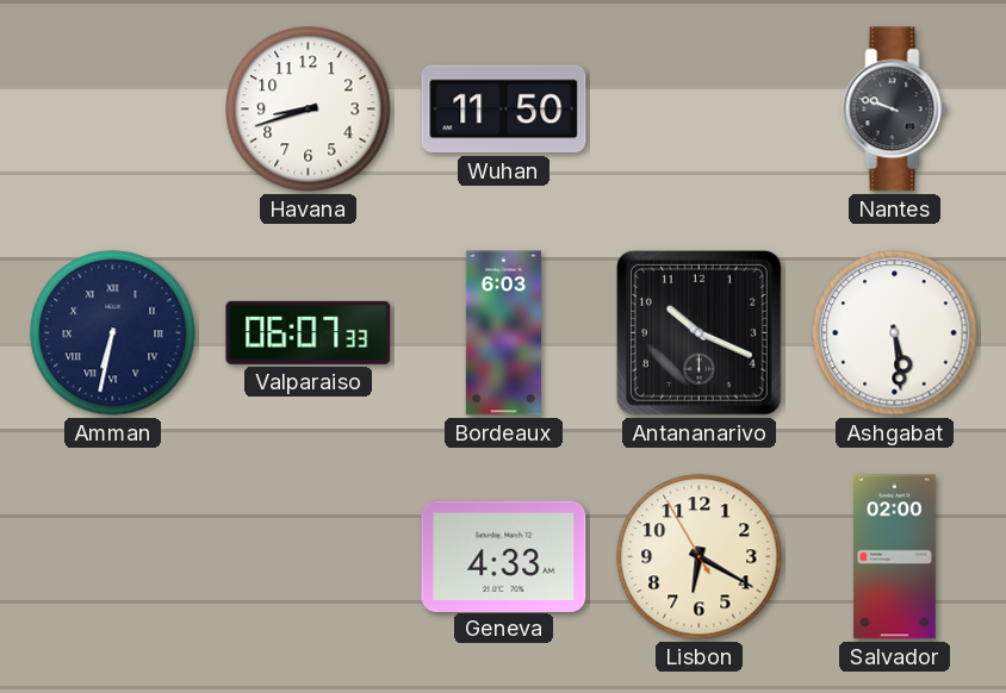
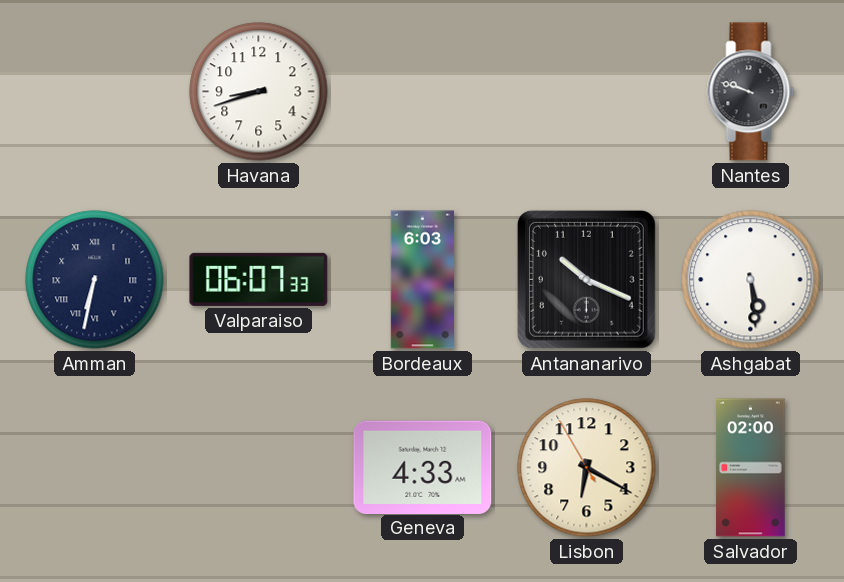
Wuhan: 11:50 -> none
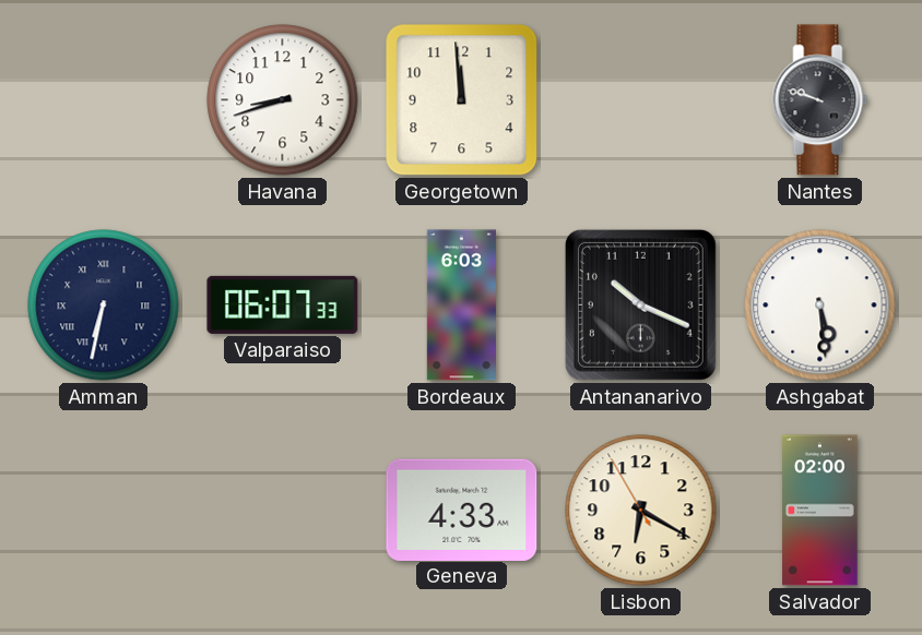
Georgetown: none -> 11:59
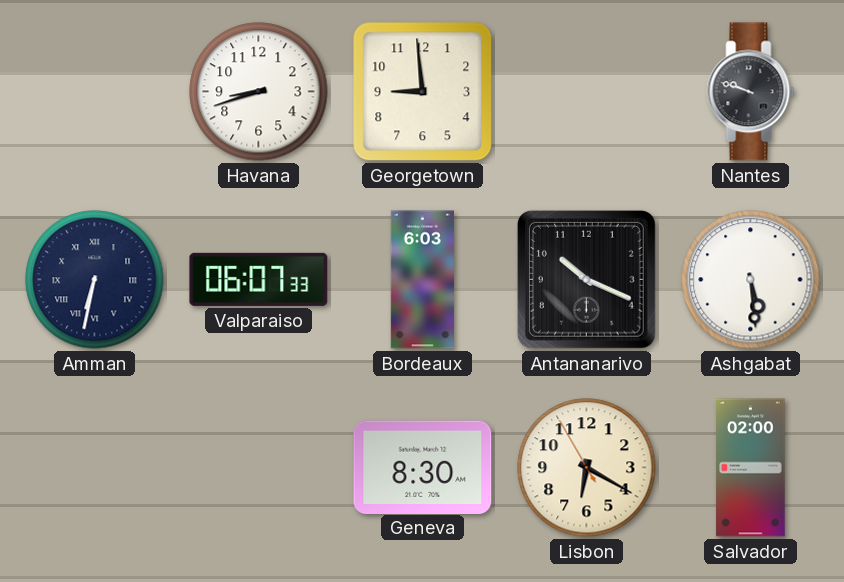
Georgetown: 11:59 -> 8:59
Geneva: 4:33 -> 8:30
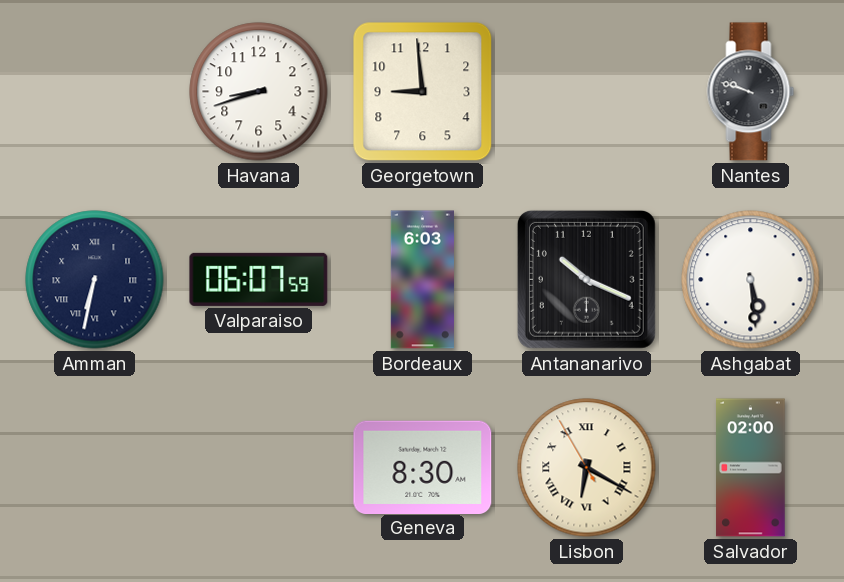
Valparaiso: 06:07:33 -> 06:07:59
Lisbon numerals: Arabic -> Roman
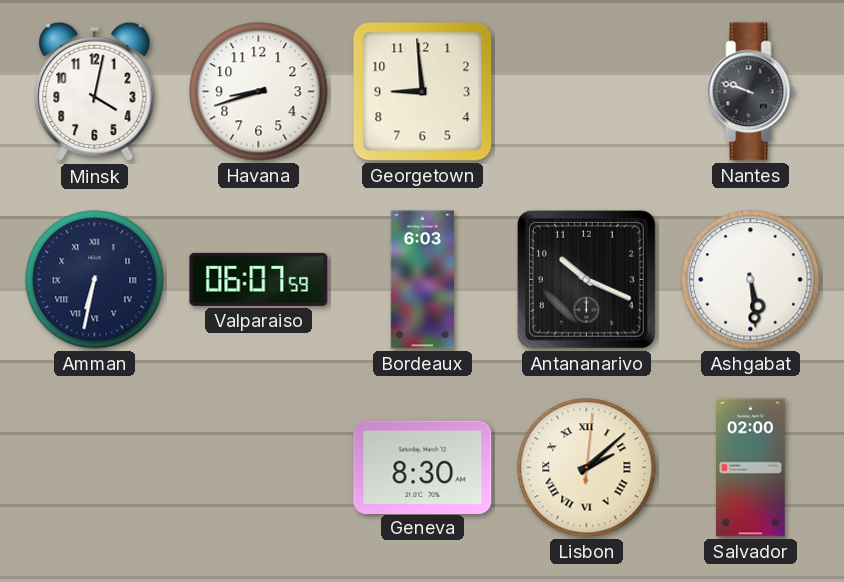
Minsk: none -> 4:02
Lisbon: 6:19 -> 2:08
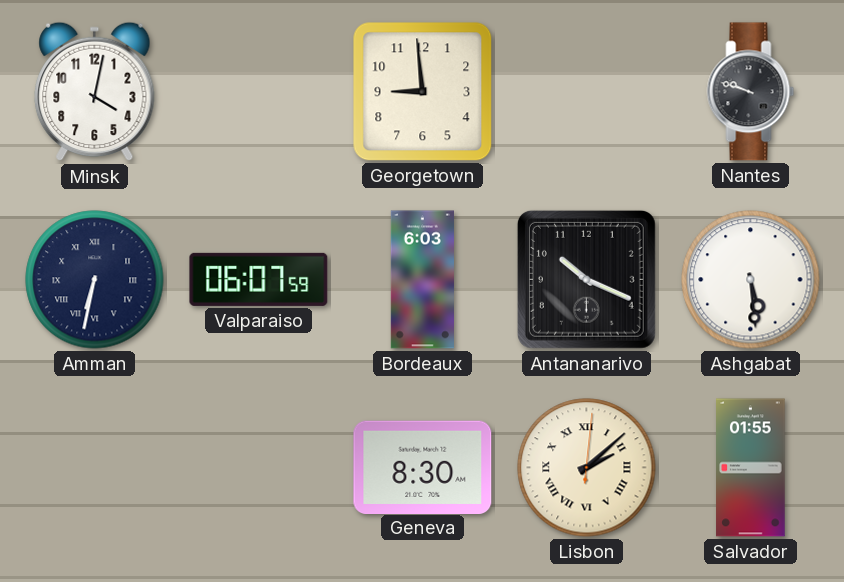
Havana: 8:42 -> none
Salvador: 02:00 -> 01:55
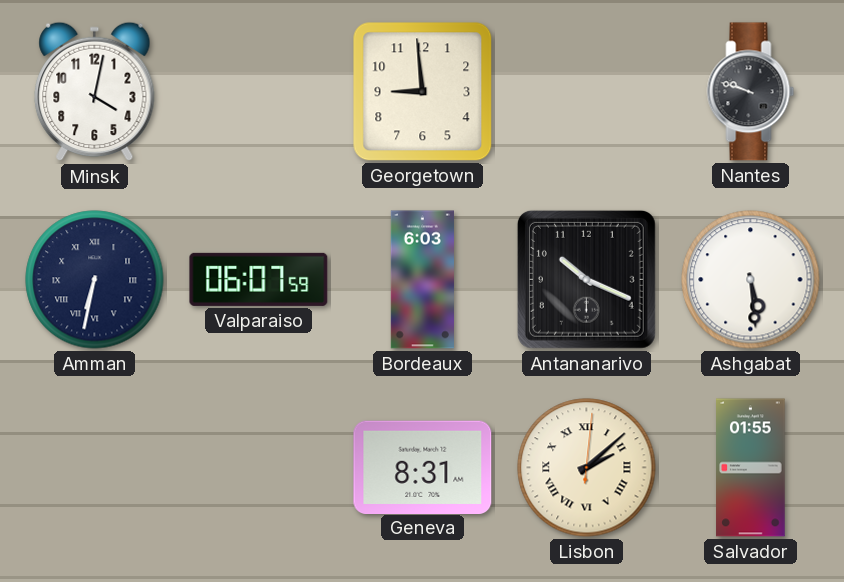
Geneva: 8:30 -> 8:31
